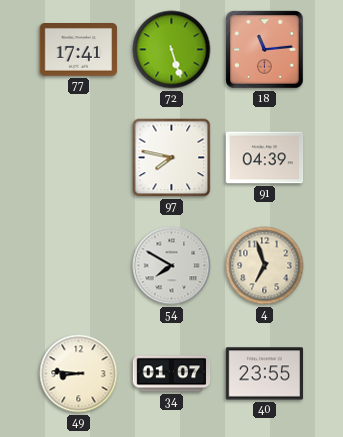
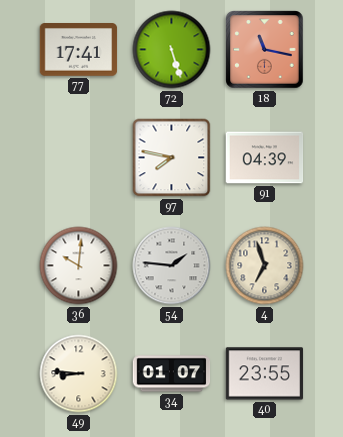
18: 11:14 -> 11:17
36: none -> 10:01
54: 7:50 -> 1:46
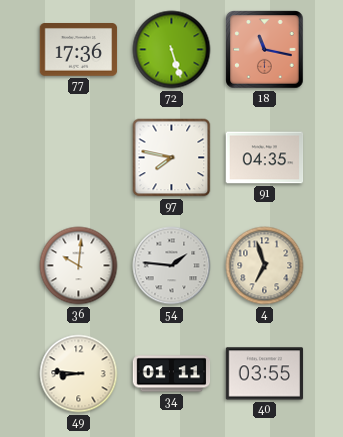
77: 17:41 -> 17:36
91: 04:39 -> 04:35
34: 01:07 -> 01:11
40: 23:55 -> 03:55
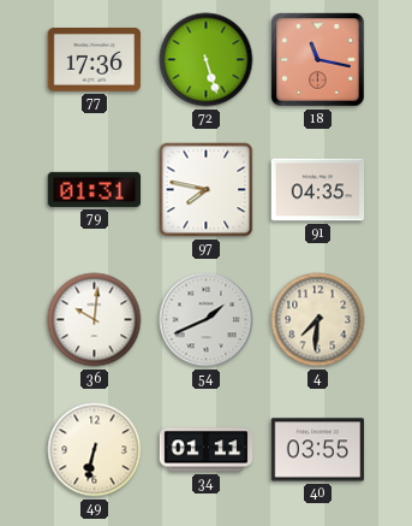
79: none -> 01:31
54: 1:46 -> 1:41
4: 6:57 -> 7:31
49: 8:46 -> 6:32
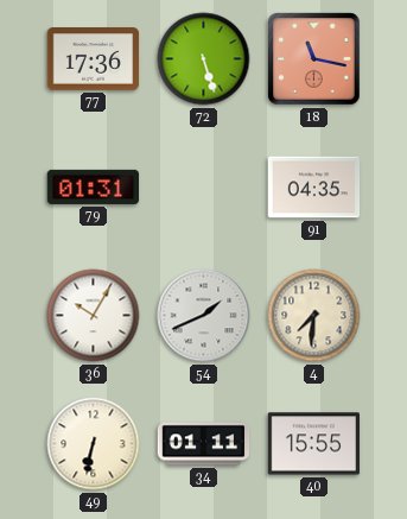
97: 7:47 -> none
36: 10:01 -> 10:05
40: 03:55 -> 15:55
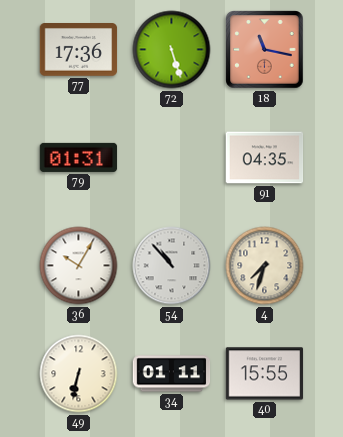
54: 1:41 -> 10:53
4: 7:31 -> 7:33
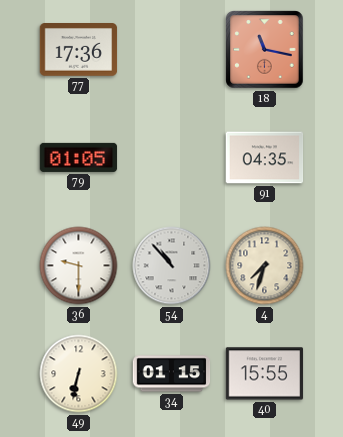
72: 5:27 -> none
79: 01:31 -> 01:05
36: 10:05 -> 9:30
34: 01:11 -> 01:15
